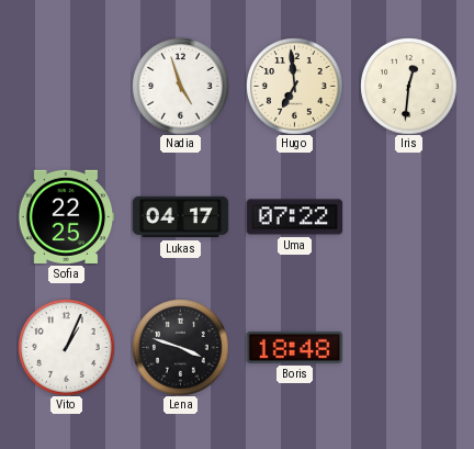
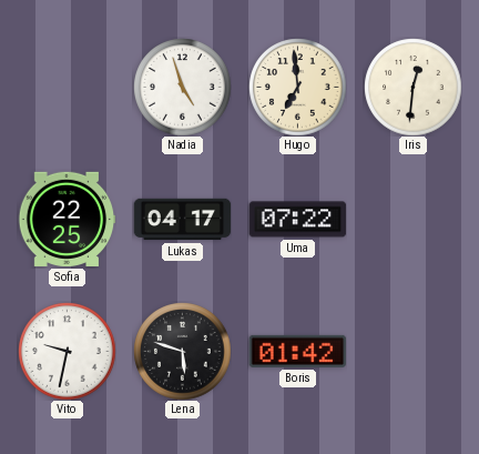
Vito: 1:04 -> 9:32
Lena: 3:48 -> 5:48
Boris: 18:48 -> 01:42
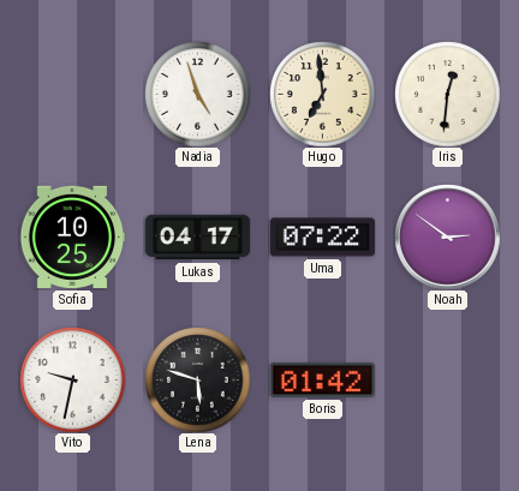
Sofia: 22:25 -> 10:25
Noah: none -> 2:51
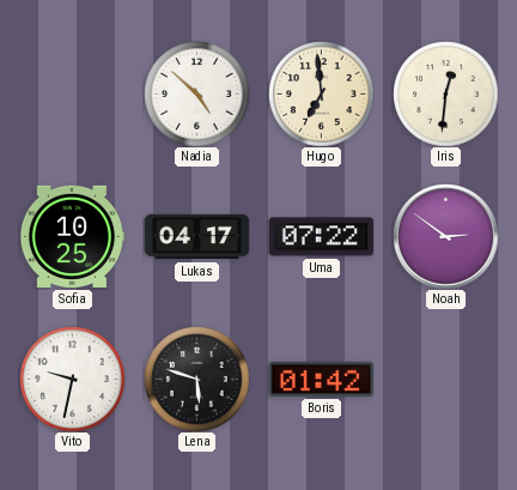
Nadia: 4:57 -> 4:52
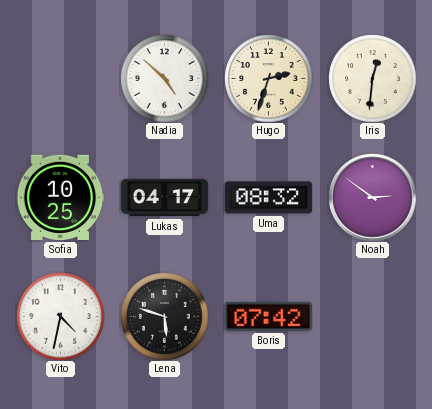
Hugo: 6:59 -> 2:33
Uma: 07:22 -> 08:32
Vito: 9:32 -> 4:32
Boris: 01:42 -> 07:42
